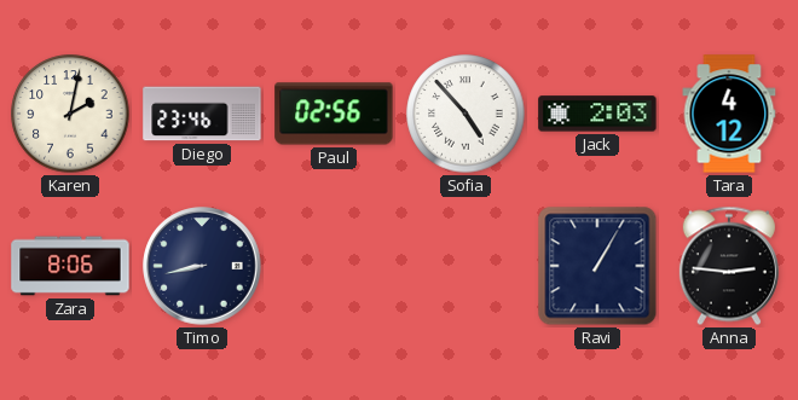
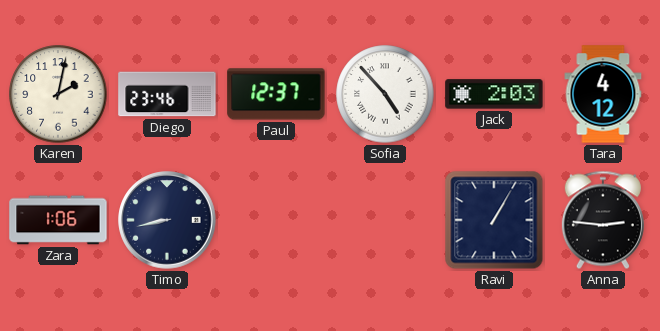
Paul: 02:56 -> 12:37
Zara: 8:06 -> 1:06
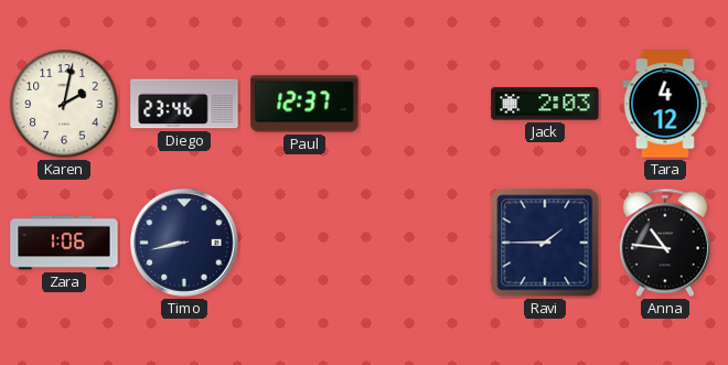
Sofia: 4:53 -> none
Ravi: 1:05 -> 1:45
Anna: 2:46 -> 10:46
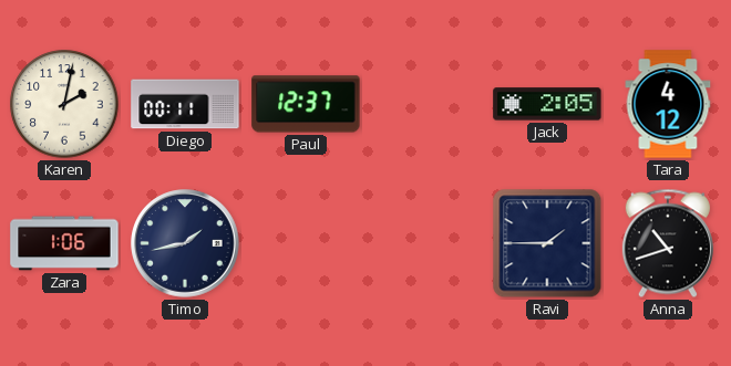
Diego: 23:46 -> 00:11
Jack: 2:03 -> 2:05
Timo: 8:43 -> 1:43
Anna: 10:46 -> 10:42
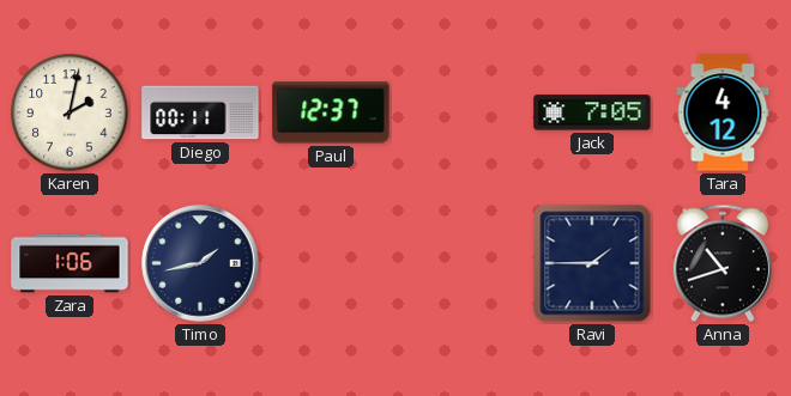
Jack: 2:05 -> 7:05
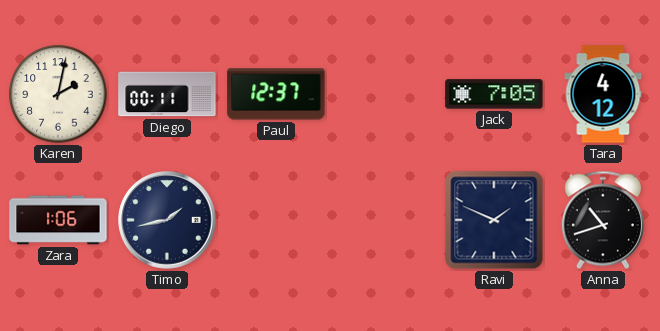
Ravi: 1:45 -> 1:49
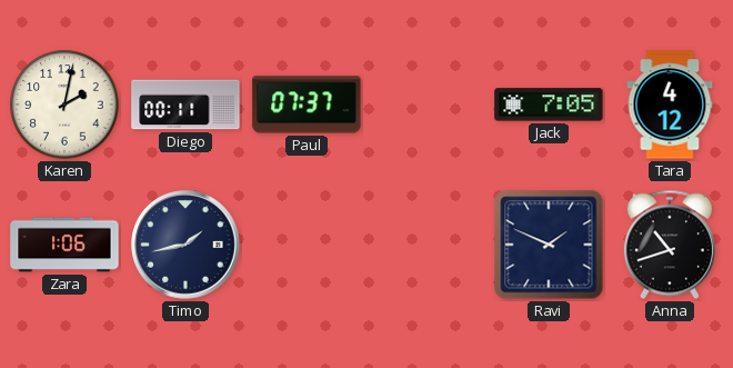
Paul: 12:37 -> 07:37
